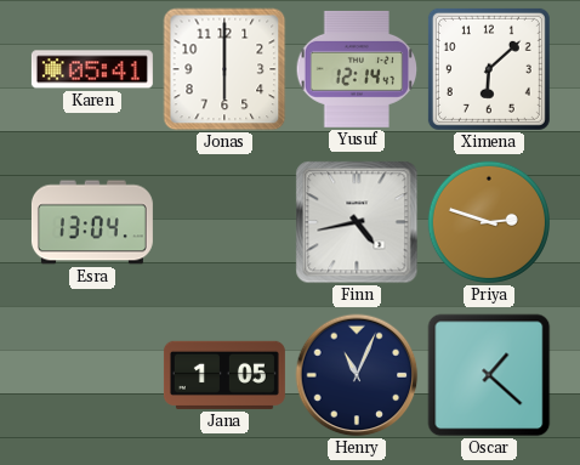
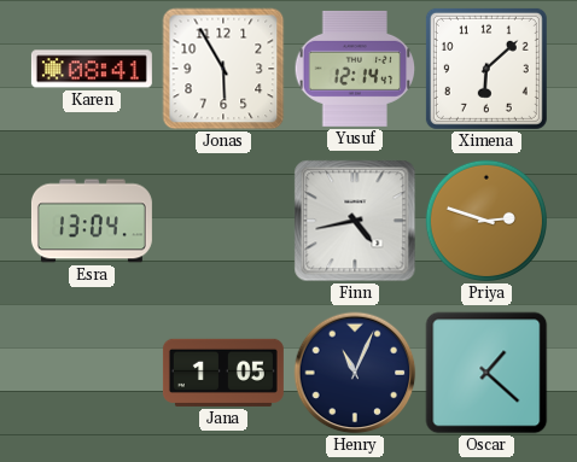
Karen: 05:41 -> 08:41
Jonas: 6:00 -> 5:55
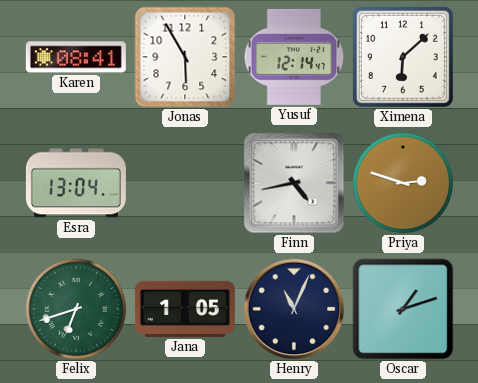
Felix: none -> 6:42
Oscar: 1:22 -> 1:12
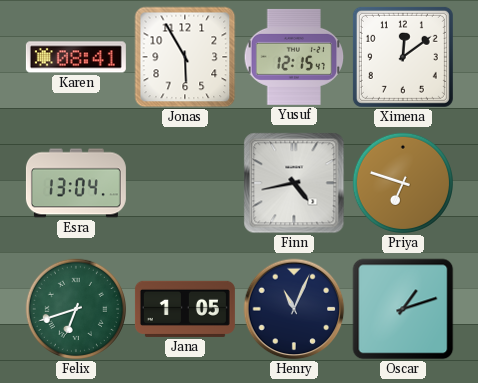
Yusuf: 12:14 -> 12:15
Ximena: 6:08 -> 12:09
Priya: 2:48 -> 6:48
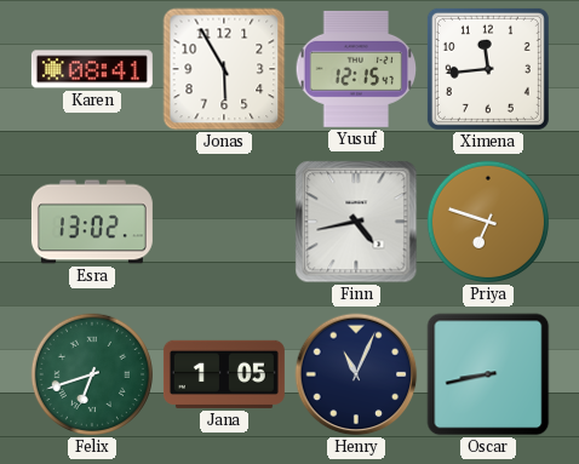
Ximena: 12:09 -> 11:44
Esra: 13:04 -> 13:02
Oscar: 1:12 -> 8:43
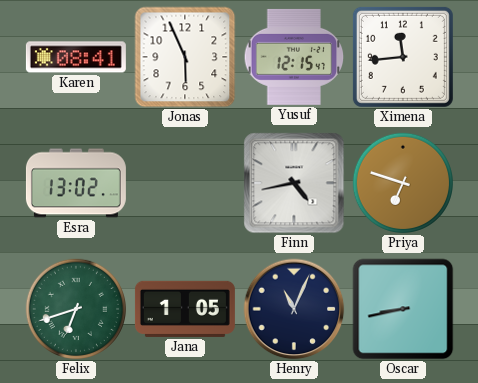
Jonas: 5:55 -> 5:56
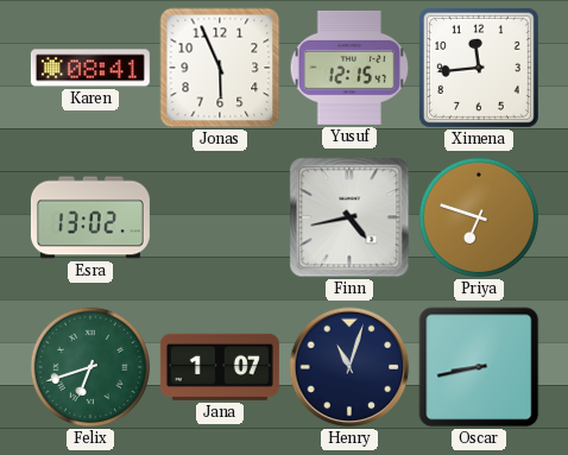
Jana: 1:05 -> 1:07
Henry: 11:04 -> 11:03
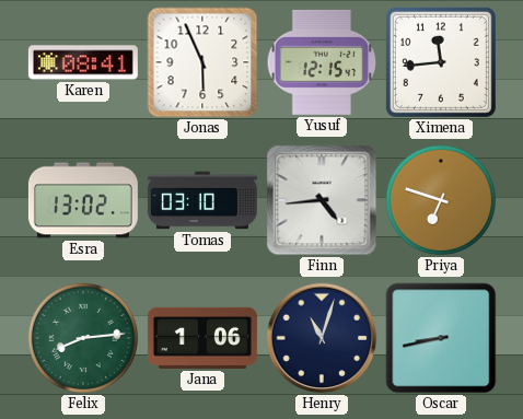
Tomas: none -> 03:10
Finn: 4:43 -> 4:44
Felix: 6:42 -> 8:14
Jana: 1:07 -> 1:06
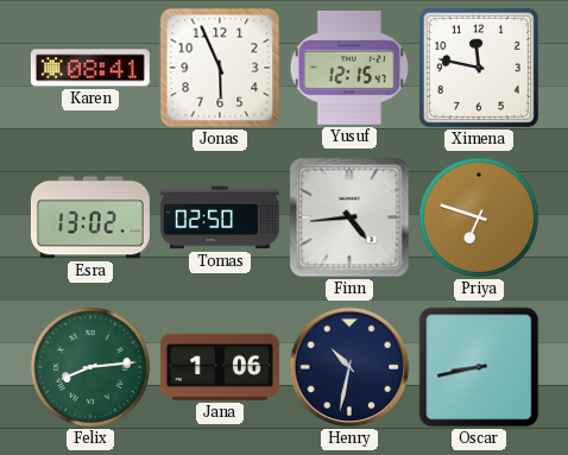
Ximena: 11:44 -> 11:47
Tomas: 03:10 -> 02:50
Henry: 11:03 -> 10:32
